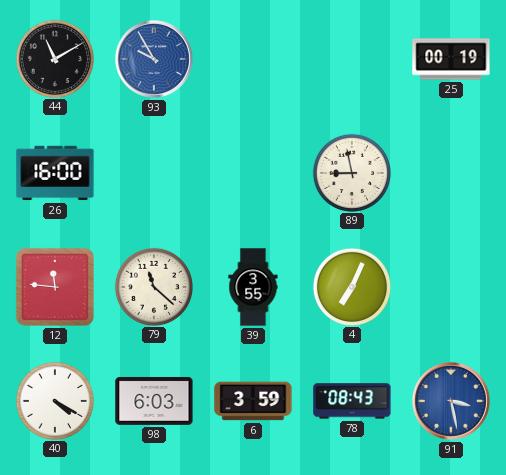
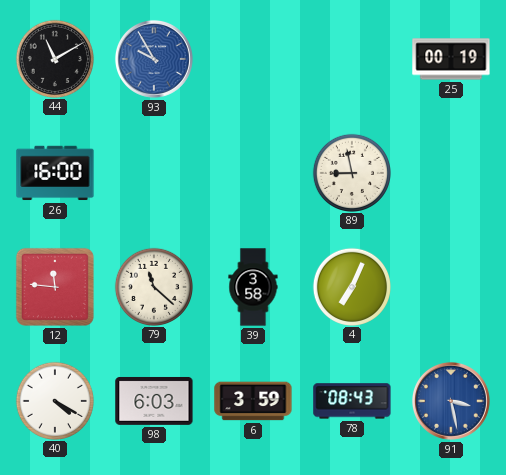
39: 3:55 -> 3:58
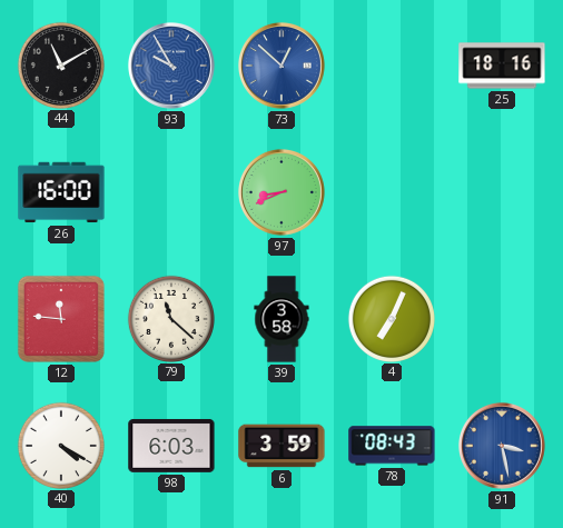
73: none -> 12:52
25: 00:19 -> 18:16
97: none -> 8:41
89: 8:58 -> none
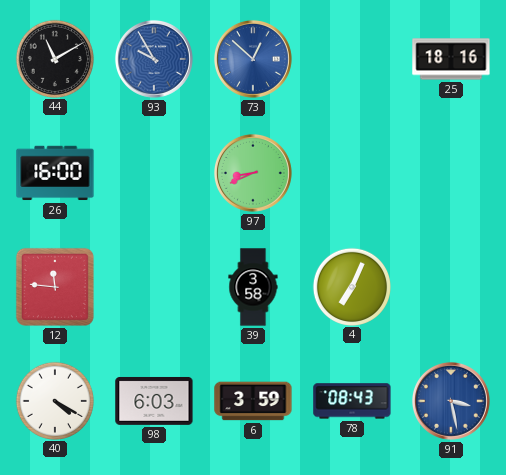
79: 11:22 -> none
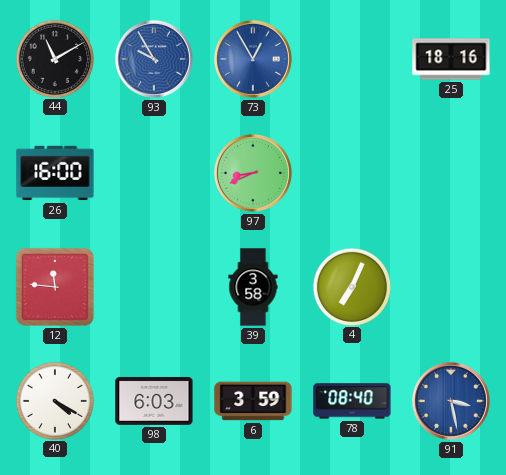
73: 12:52 -> 12:55
78: 08:43 -> 08:40
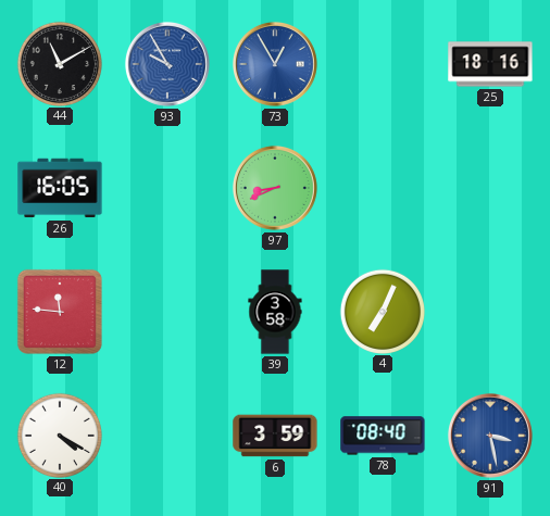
26: 16:00 -> 16:05
98: 6:03 -> none
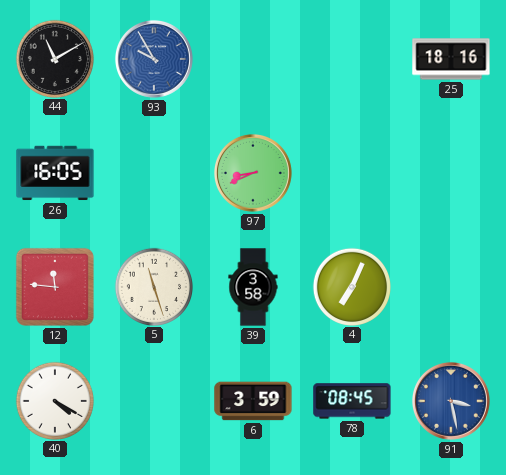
73: 12:55 -> none
5: none -> 11:27
78: 08:40 -> 08:45
